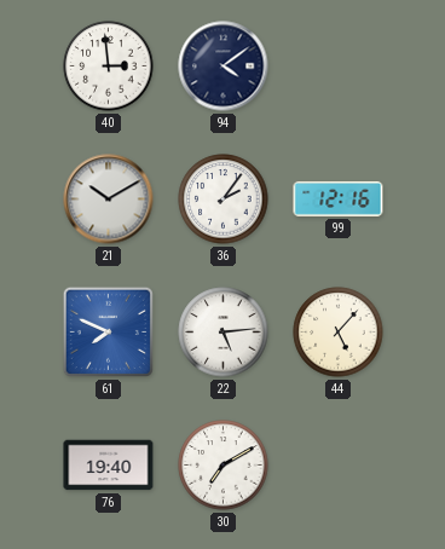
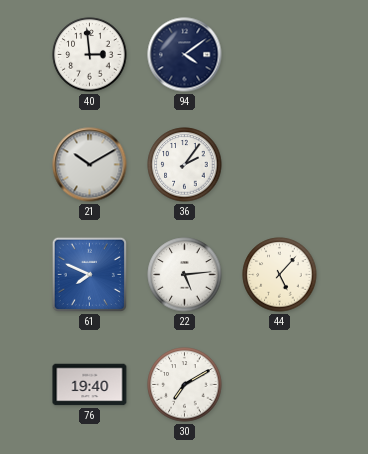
99: 12:16 -> none
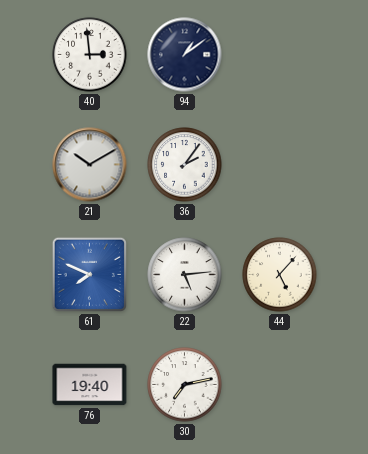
94: 4:09 -> 1:09
30: 7:10 -> 7:13
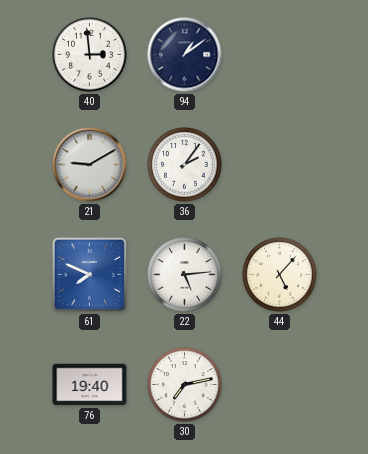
21: 10:10 -> 9:10
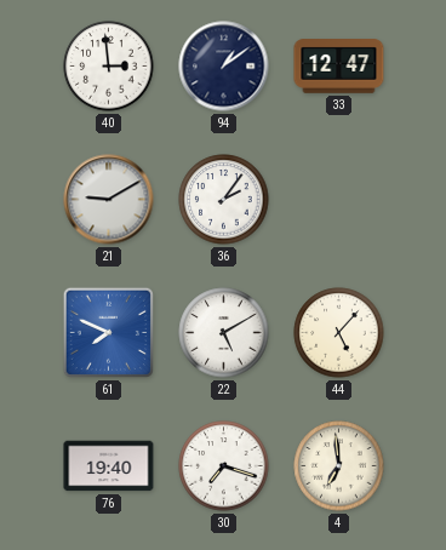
33: none -> 12:47
22: 5:14 -> 5:10
30: 7:13 -> 7:18
4: none -> 6:59
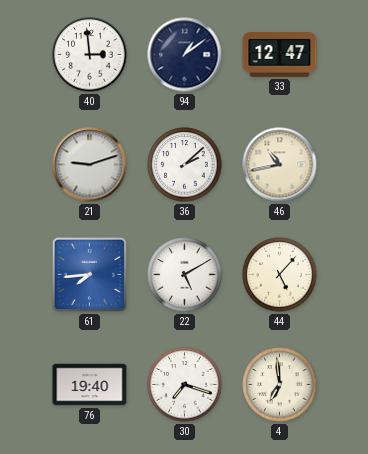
21: 9:10 -> 9:12
36: 2:06 -> 2:08
46: none -> 10:43
61: 7:49 -> 7:44
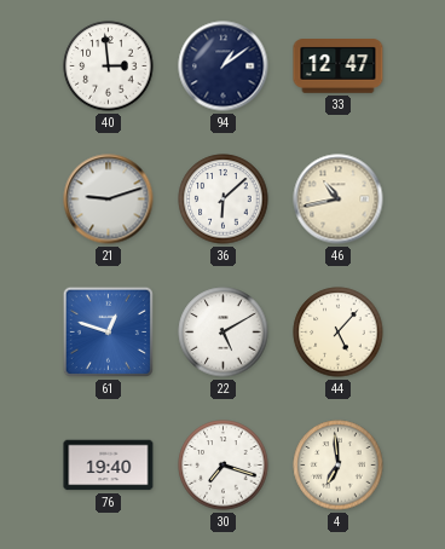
36: 2:08 -> 6:08
61: 7:44 -> 12:48
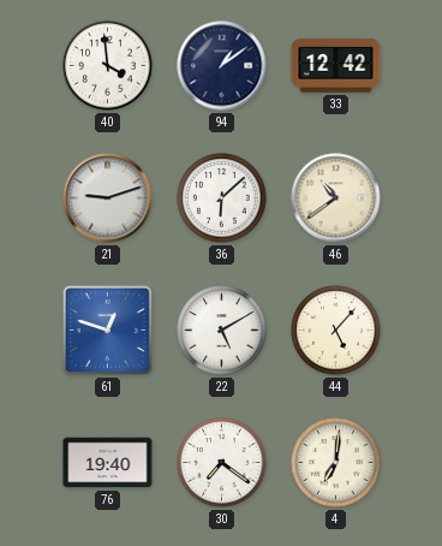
40: 2:59 -> 3:59
33: 12:47 -> 12:42
46: 10:43 -> 10:39
30: 7:18 -> 7:21
4: 6:59 -> 7:01
